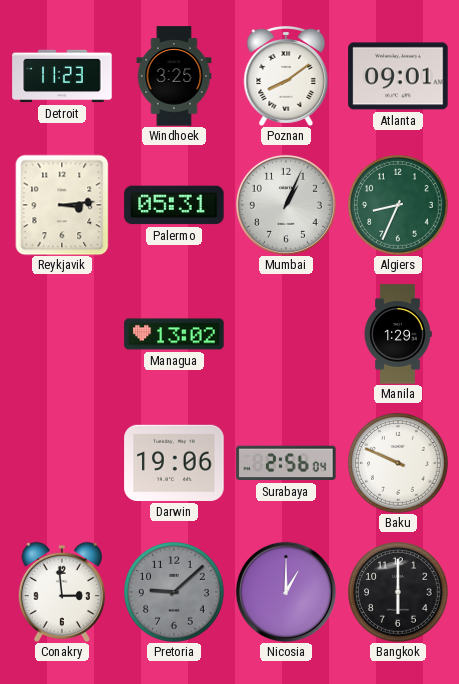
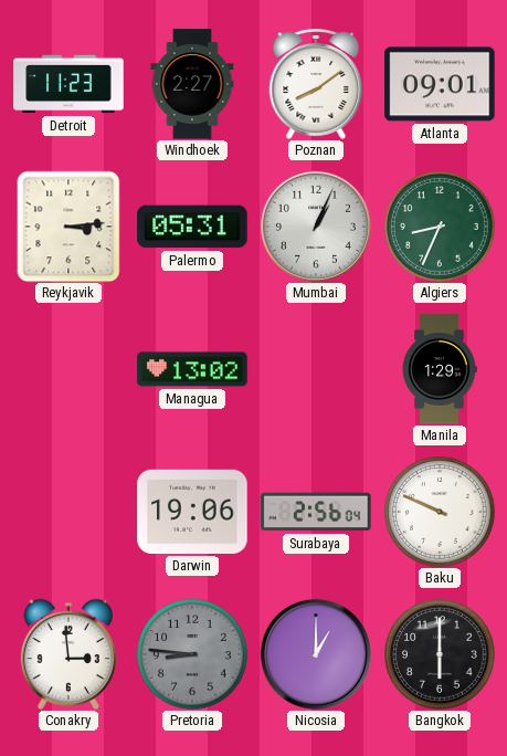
Windhoek: 3:25 -> 2:27
Pretoria: 9:08 -> 8:46
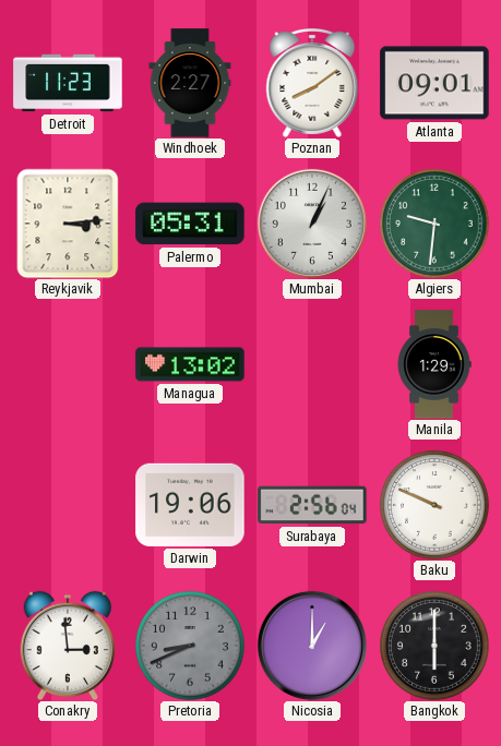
Algiers: 8:34 -> 9:31
Pretoria: 8:46 -> 8:41
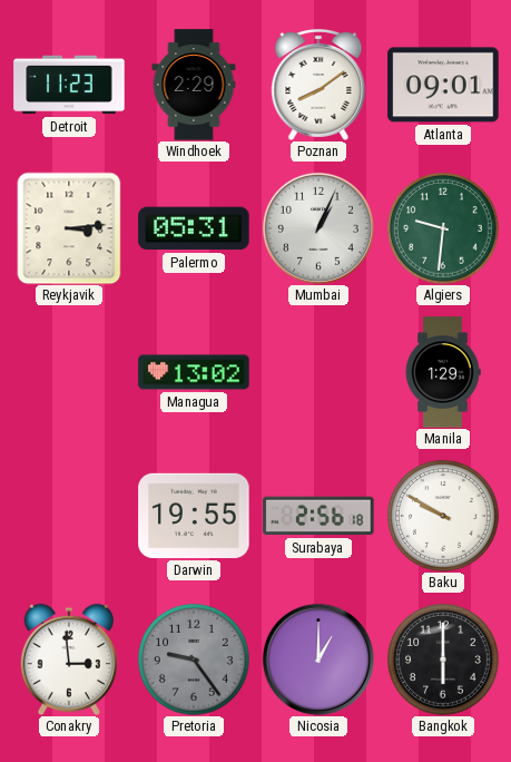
Windhoek: 2:27 -> 2:29
Darwin: 19:06 -> 19:55
Surabaya: 2:56:04 -> 2:56:18
Baku: 9:49 -> 9:50
Pretoria: 8:41 -> 9:24
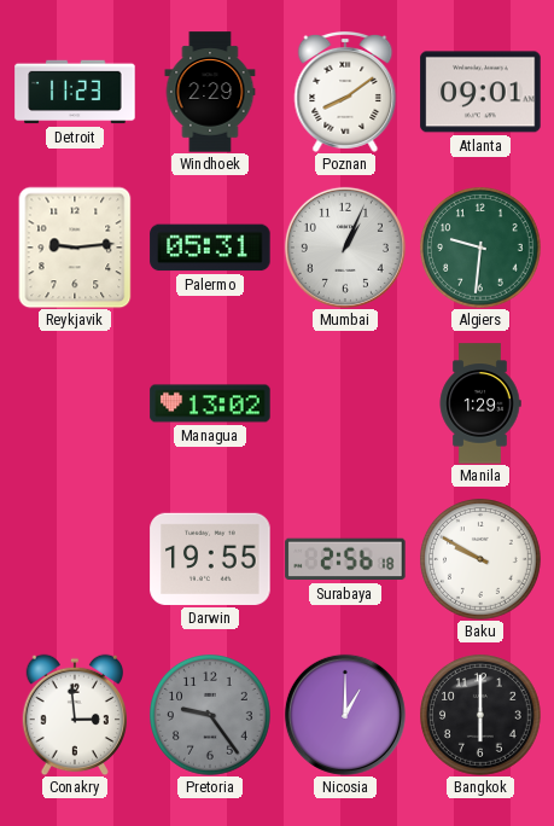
Reykjavik: 3:14 -> 9:14
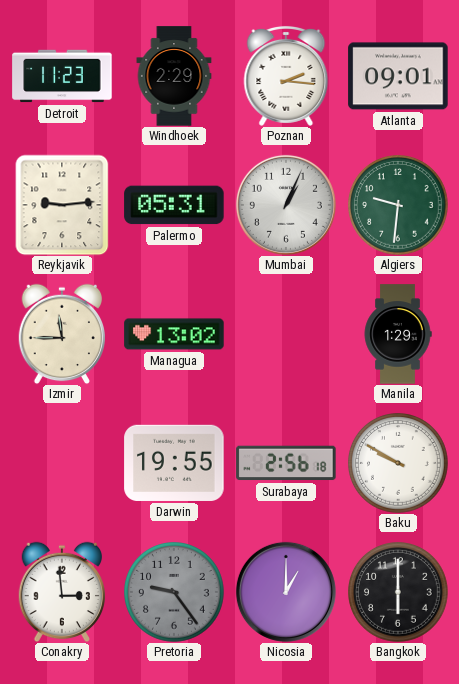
Poznan: 8:09 -> 2:16
Izmir: none -> 11:45
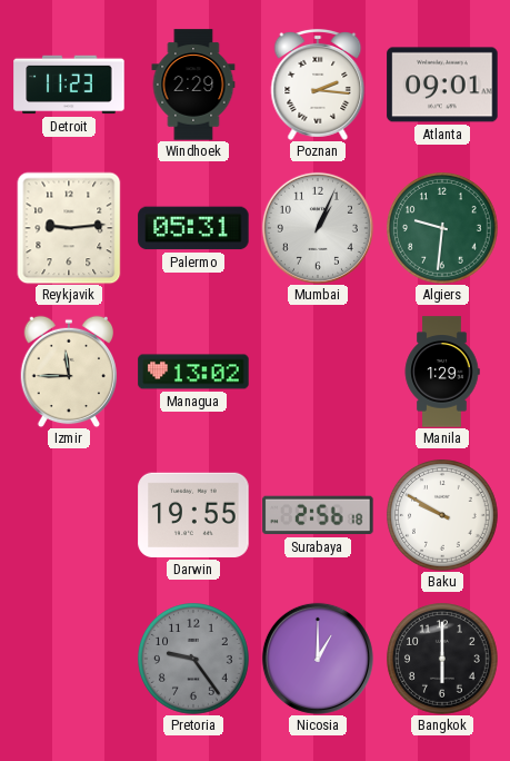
Conakry: 2:59 -> none
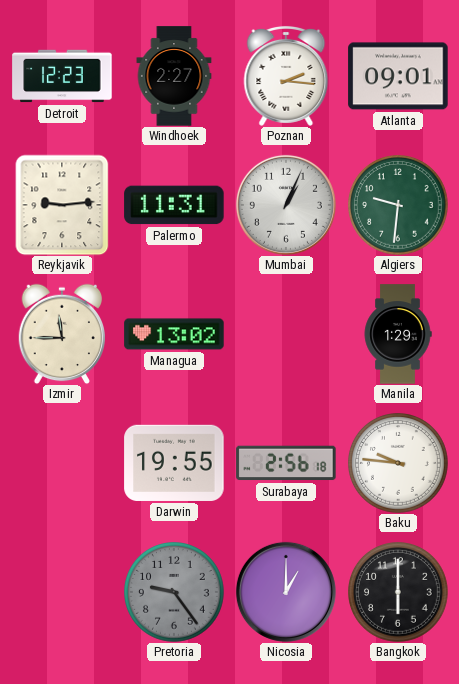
Detroit: 11:23 -> 12:23
Windhoek: 2:29 -> 2:27
Palermo: 05:31 -> 11:31
Baku: 9:50 -> 9:46
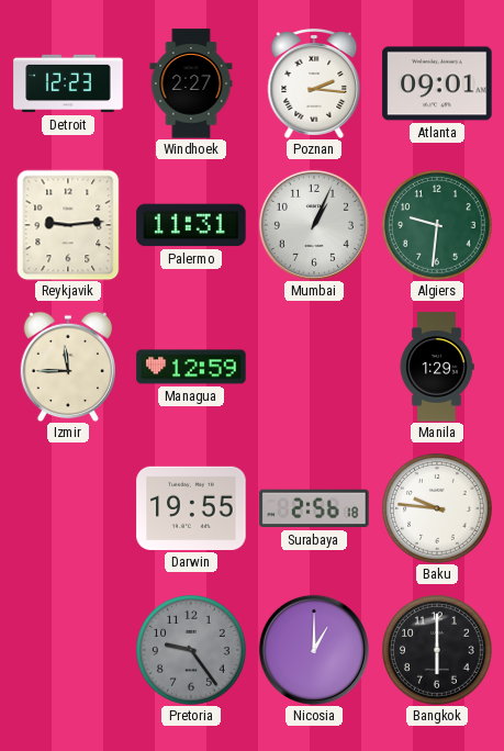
Managua: 13:02 -> 12:59
